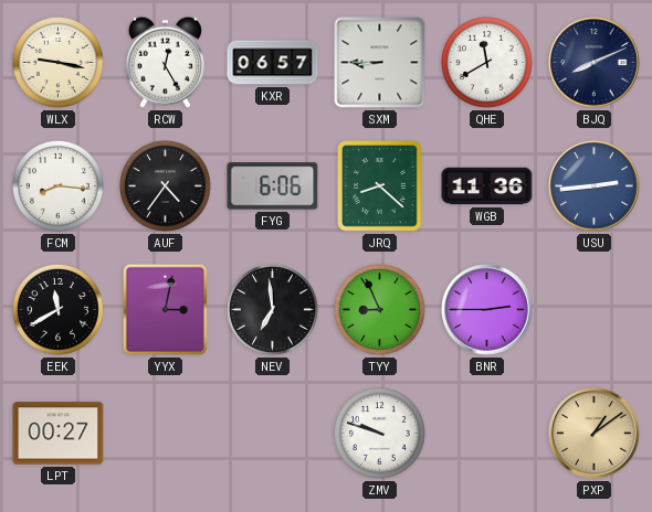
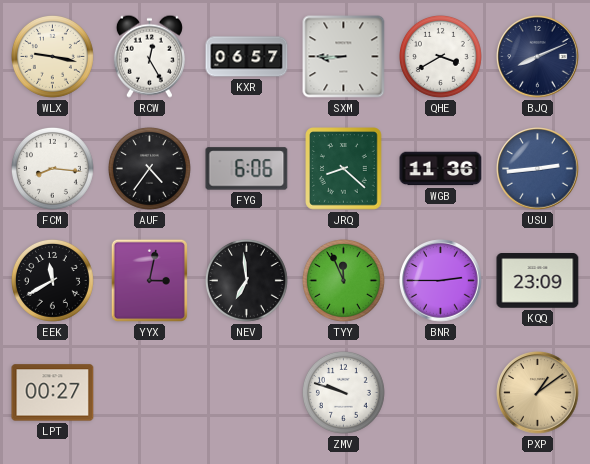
QHE: 11:40 -> 3:40
TYY: 8:56 -> 11:56
KQQ: none -> 23:09
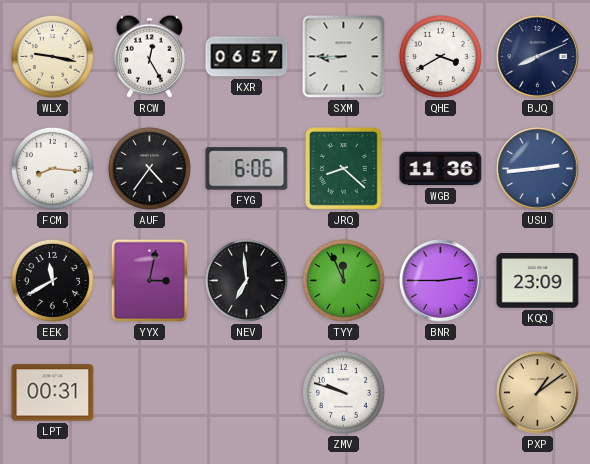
LPT: 00:27 -> 00:31
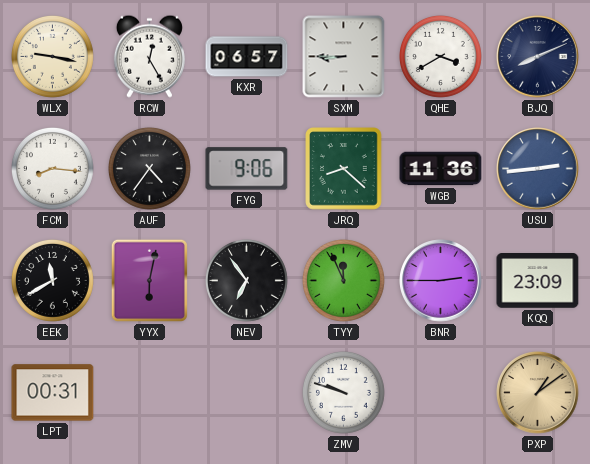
FYG: 6:06 -> 9:06
YYX: 3:02 -> 6:02
NEV: 6:59 -> 6:54
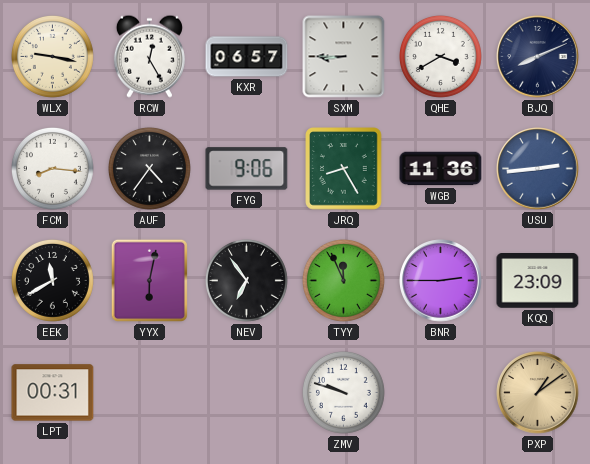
JRQ: 8:22 -> 8:25
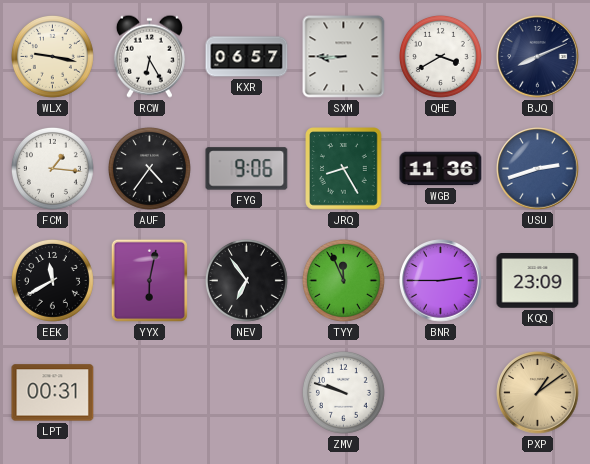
RCW: 12:25 -> 6:25
FCM: 8:16 -> 1:16
USU: 2:44 -> 2:42
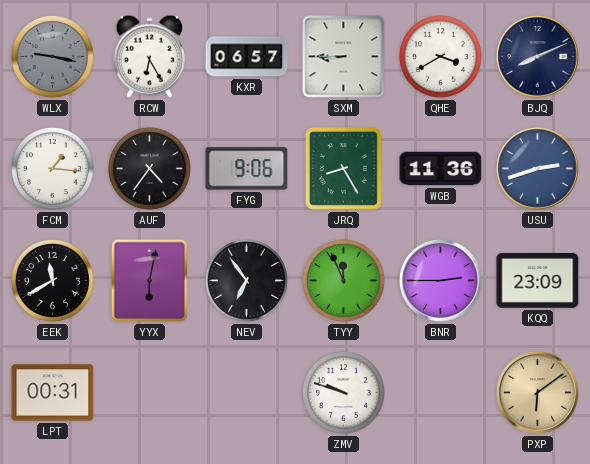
WLX dial: cream -> grey
PXP: 1:09 -> 6:09
